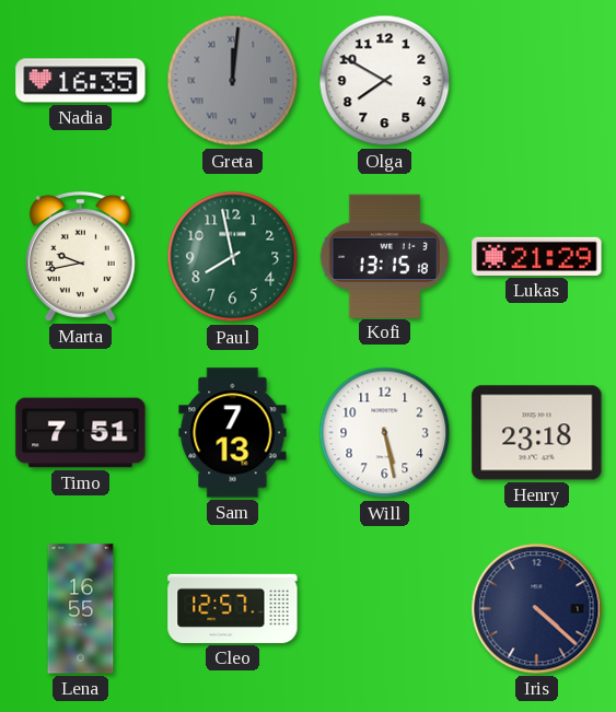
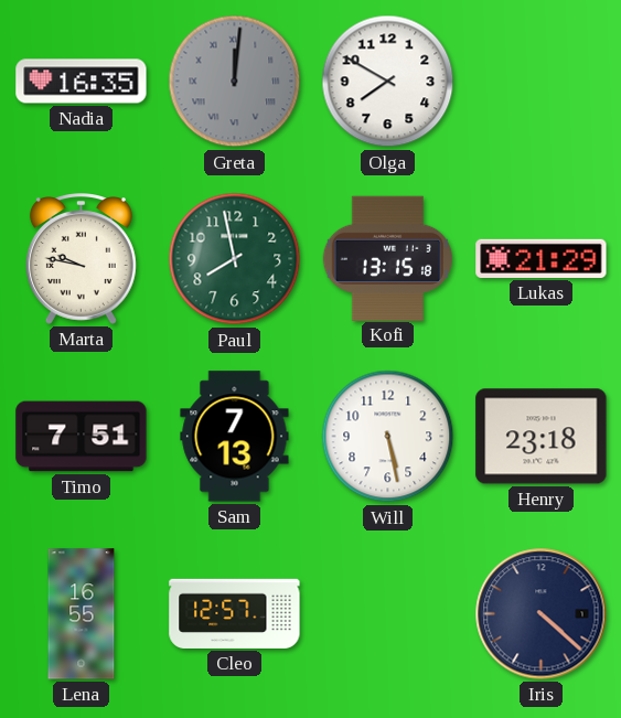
Marta: 9:43 -> 9:47
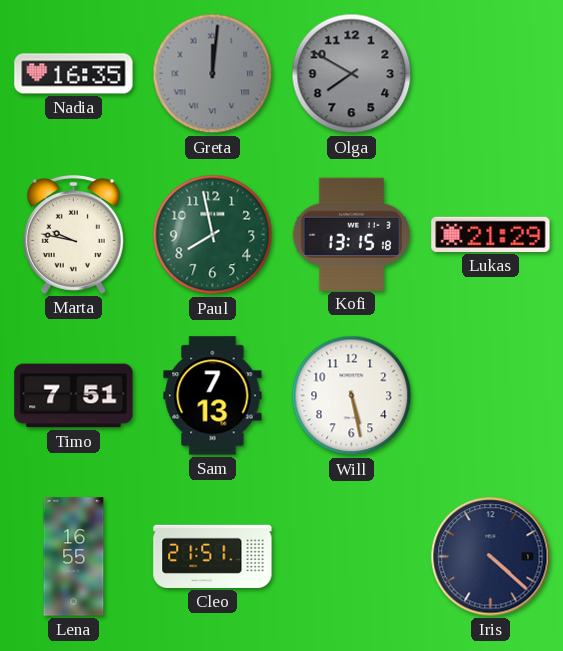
Olga dial: white -> grey
Henry: 23:18 -> none
Cleo: 12:57 -> 21:51
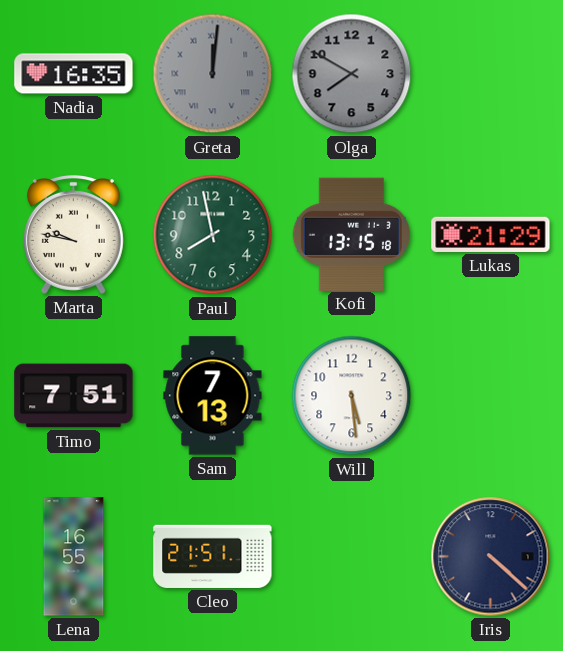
Will: 5:28 -> 5:29
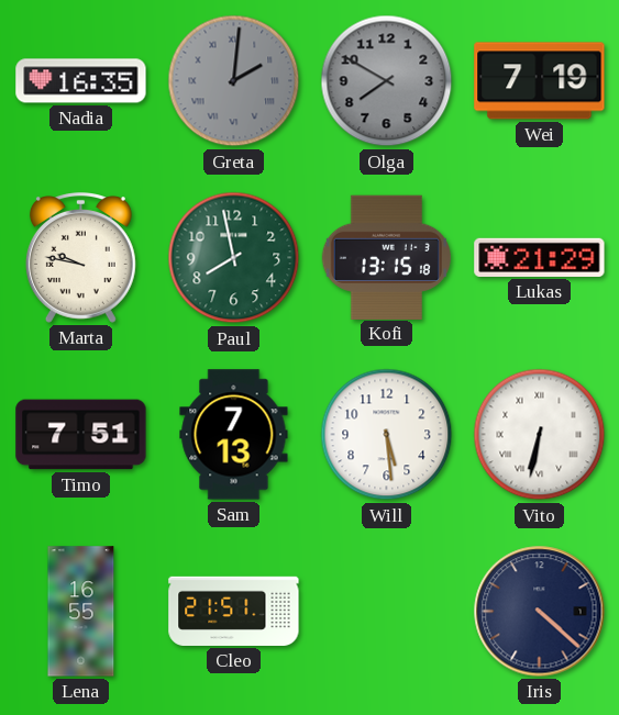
Greta: 12:01 -> 2:01
Wei: none -> 7:19
Vito: none -> 6:32
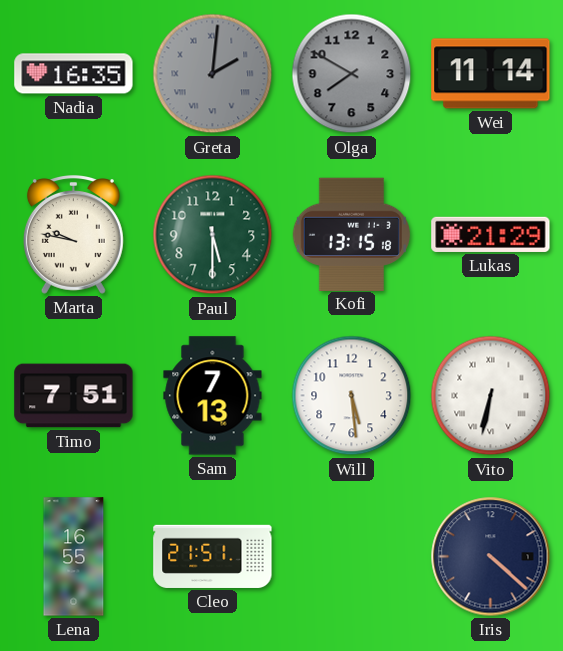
Wei: 7:19 -> 11:14
Paul: 7:58 -> 5:30
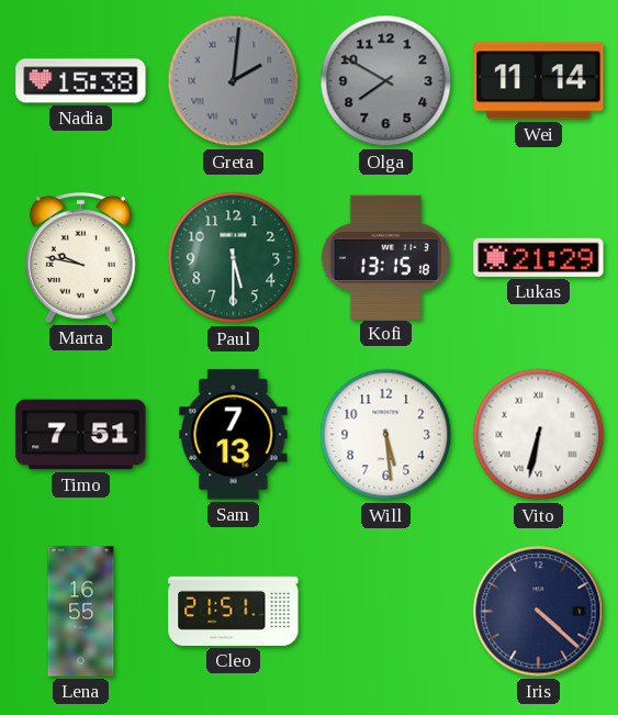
Nadia: 16:35 -> 15:38
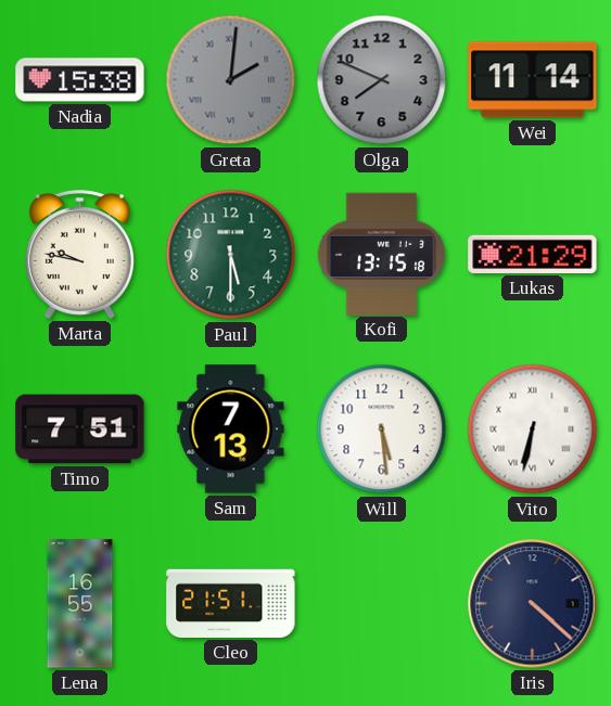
Olga: 7:50 -> 7:49
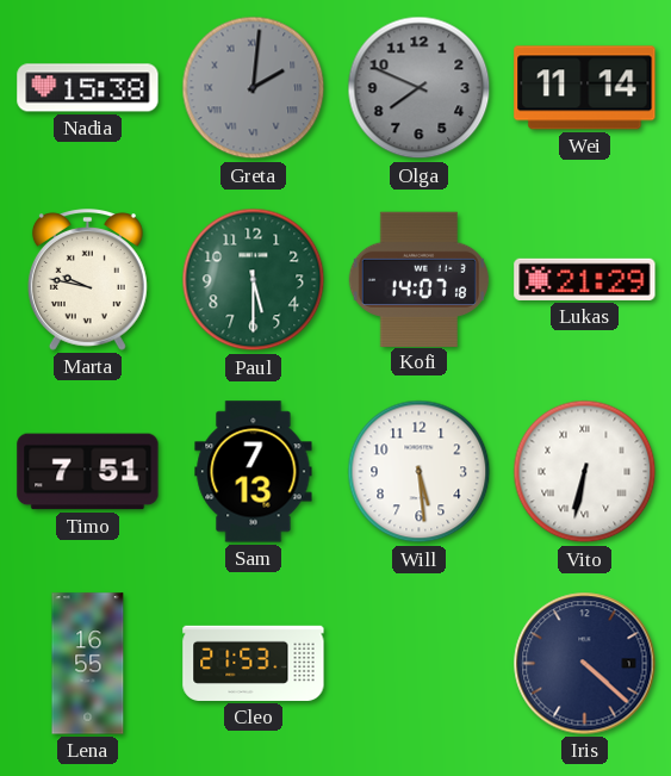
Kofi: 13:15 -> 14:07
Cleo: 21:51 -> 21:53
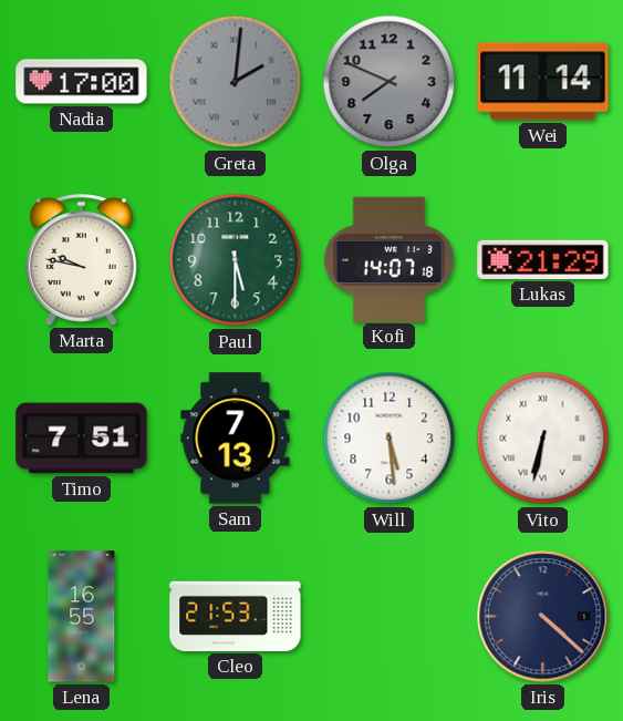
Nadia: 15:38 -> 17:00
